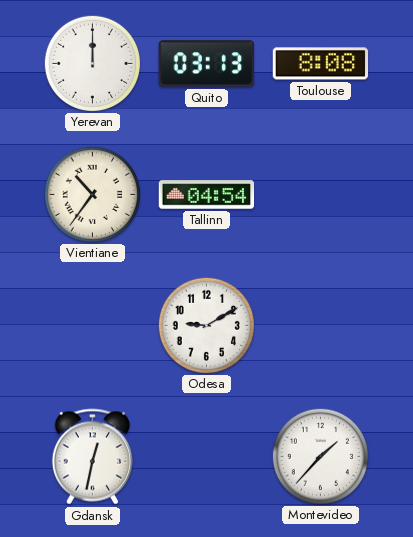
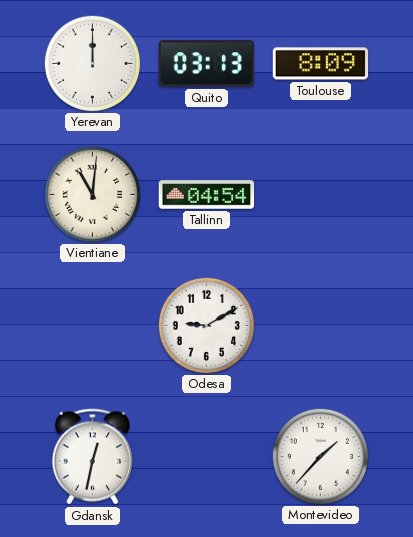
Toulouse: 8:08 -> 8:09
Vientiane: 10:36 -> 11:01
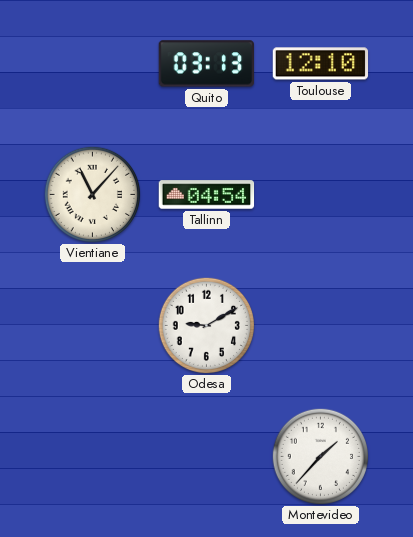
Yerevan: 12:00 -> none
Toulouse: 8:09 -> 12:10
Vientiane: 11:01 -> 11:07
Gdansk: 12:32 -> none
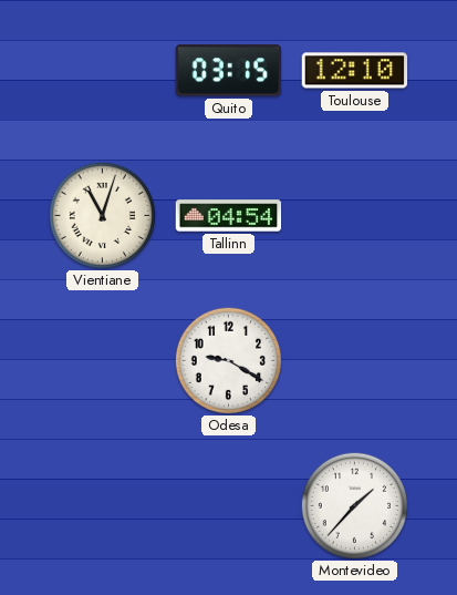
Quito: 03:13 -> 03:15
Vientiane: 11:07 -> 11:03
Odesa: 9:10 -> 9:20
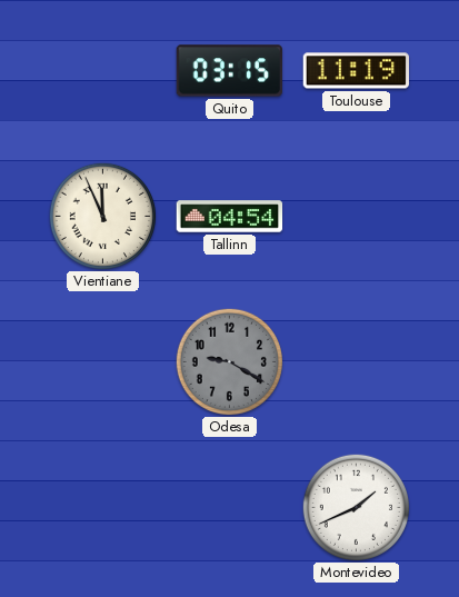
Toulouse: 12:10 -> 11:19
Vientiane: 11:03 -> 11:56
Odesa dial: white -> grey
Montevideo: 1:37 -> 1:41
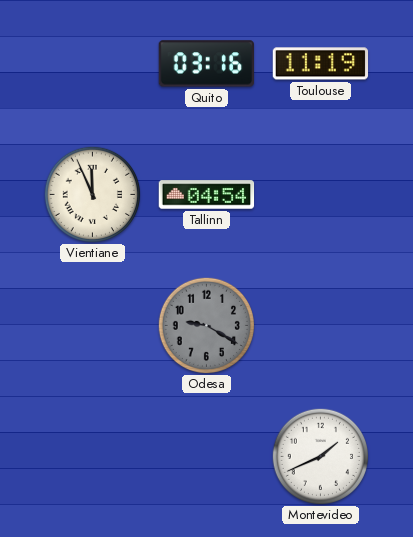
Quito: 03:15 -> 03:16
